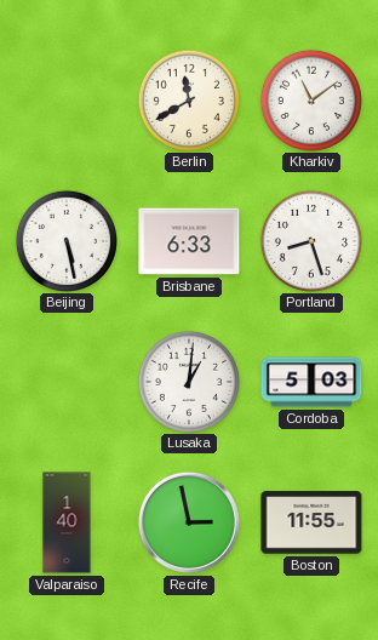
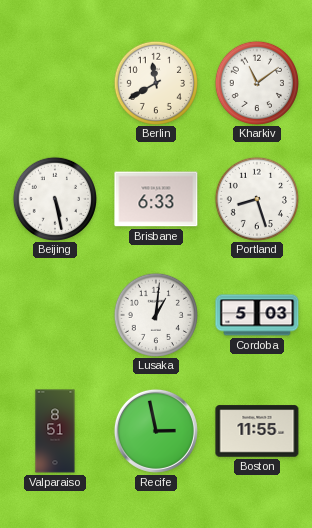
Valparaiso: 1:40 -> 8:51
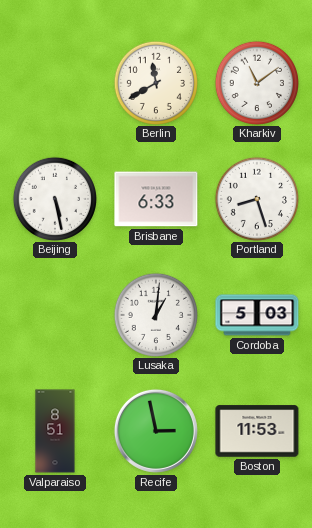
Boston: 11:55 -> 11:53
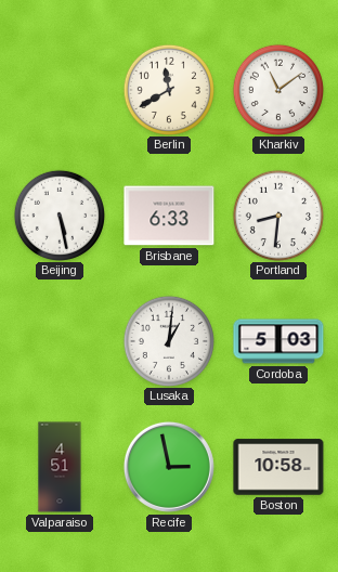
Portland: 8:27 -> 8:31
Valparaiso: 8:51 -> 4:51
Boston: 11:53 -> 10:58
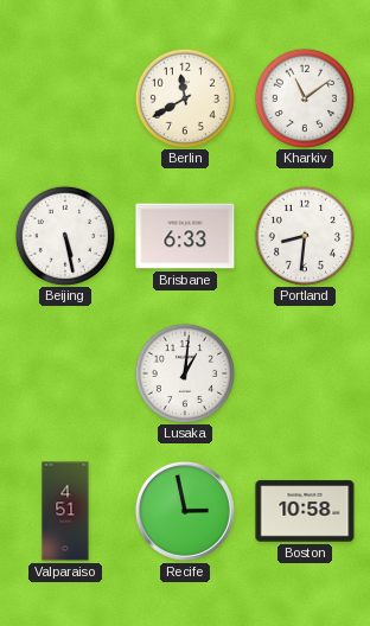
Cordoba: 5:03 -> none
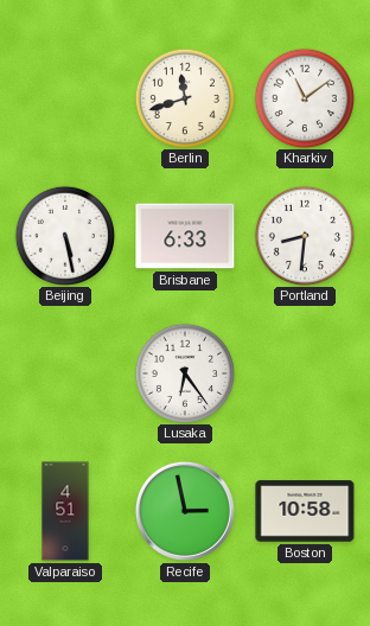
Berlin: 11:40 -> 11:42
Lusaka: 1:01 -> 6:24
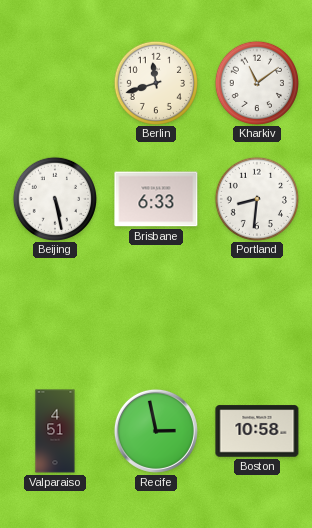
Lusaka: 6:24 -> none
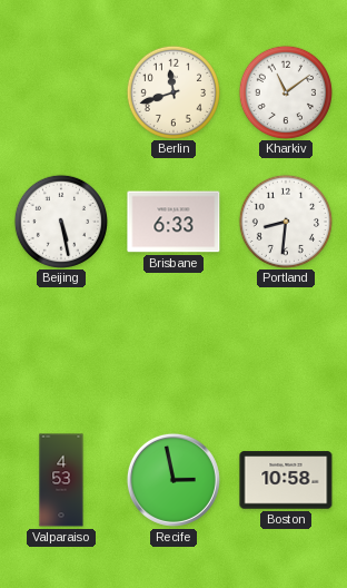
Valparaiso: 4:51 -> 4:53
